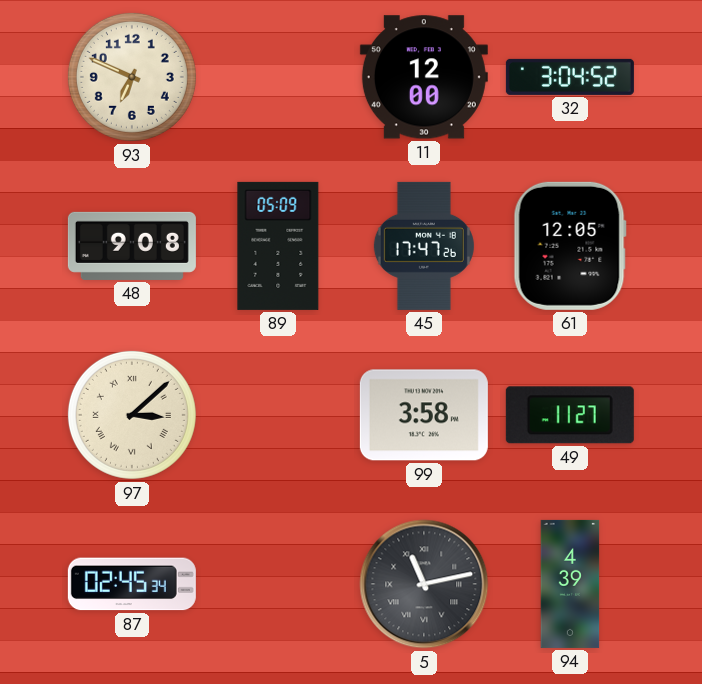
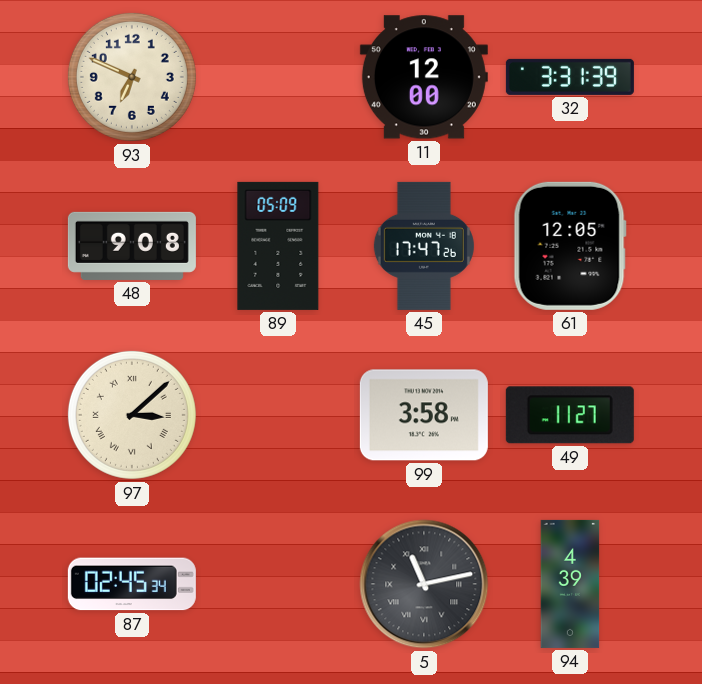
32: 3:04 -> 3:31
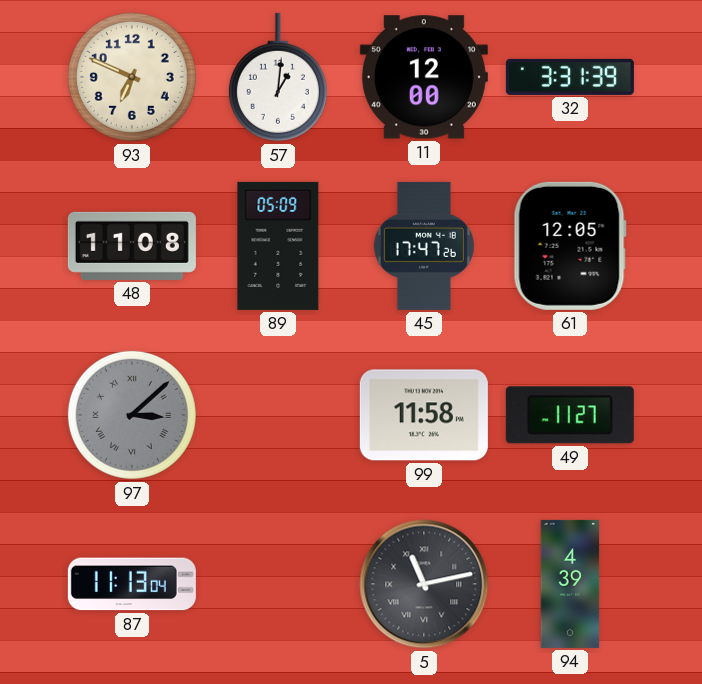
57: none -> 1:01
48: 9:08 -> 11:08
97 dial: cream -> grey
99: 3:58 -> 11:58
87: 02:45 -> 11:13
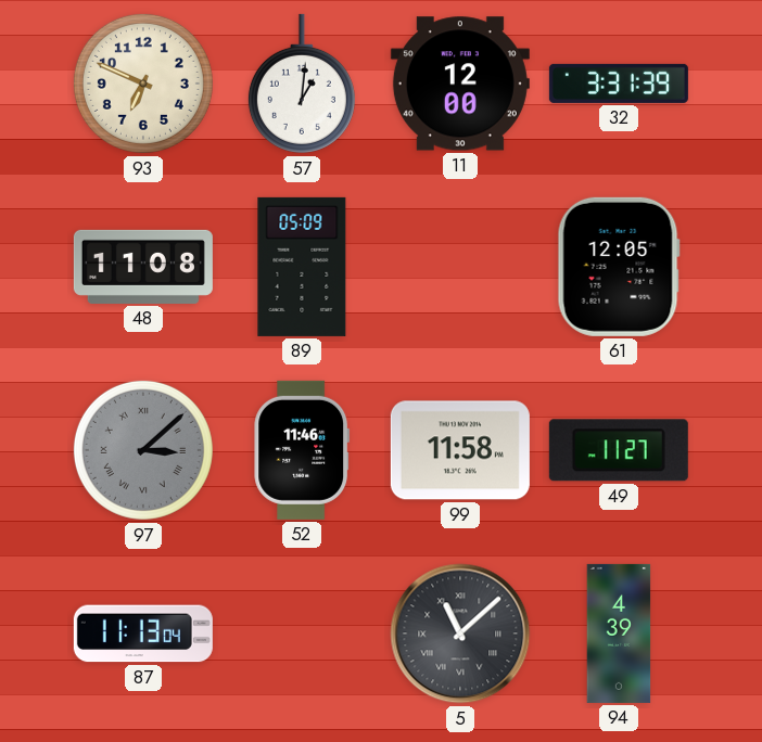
45: 17:47 -> none
52: none -> 11:46
5: 11:13 -> 11:08
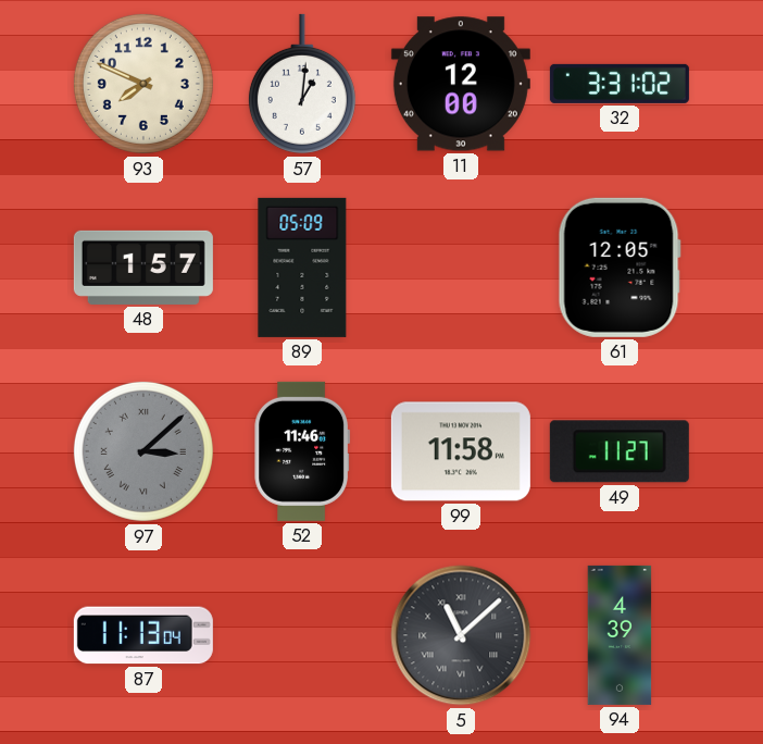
93: 6:49 -> 7:49
32: 3:31:39 -> 3:31:02
48: 11:08 -> 1:57
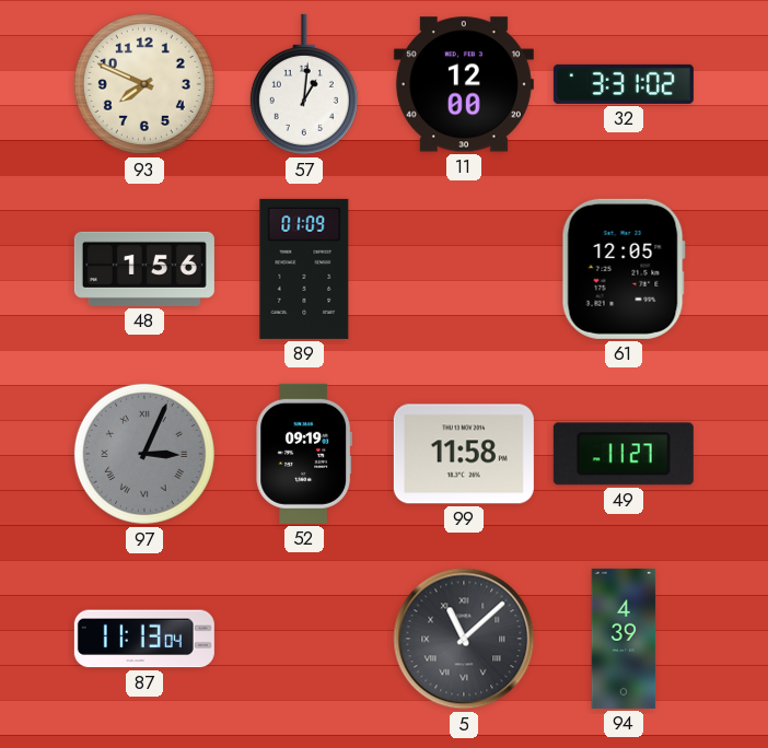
48: 1:57 -> 1:56
89: 05:09 -> 01:09
97: 3:08 -> 3:04
52: 11:46 -> 09:19
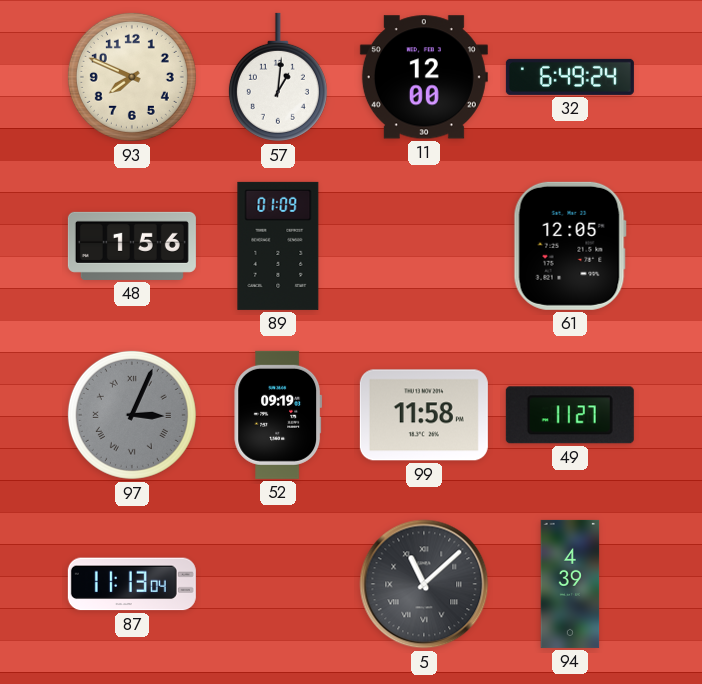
32: 3:31 -> 6:49
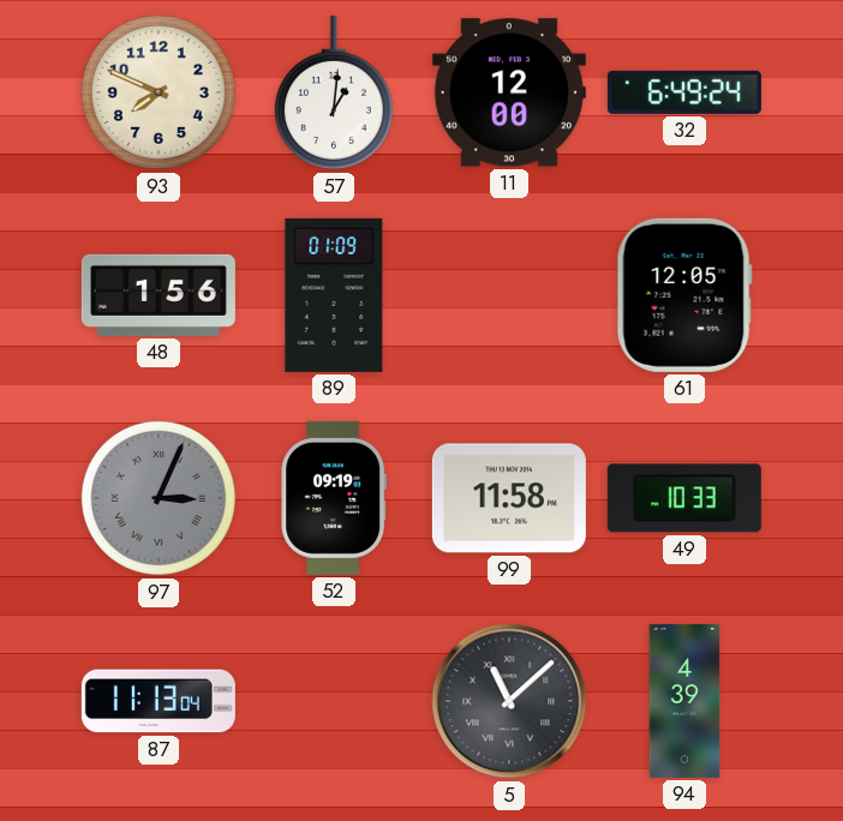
49: 11:27 -> 10:33
